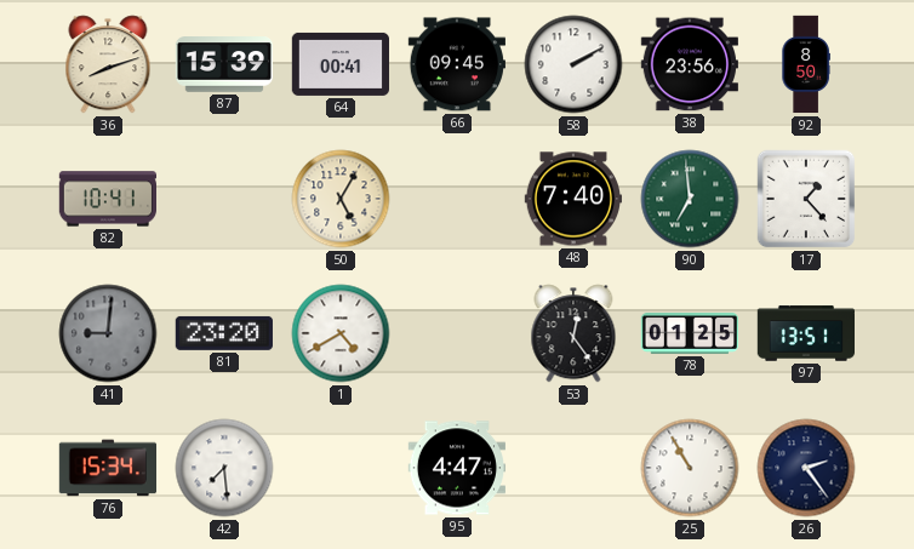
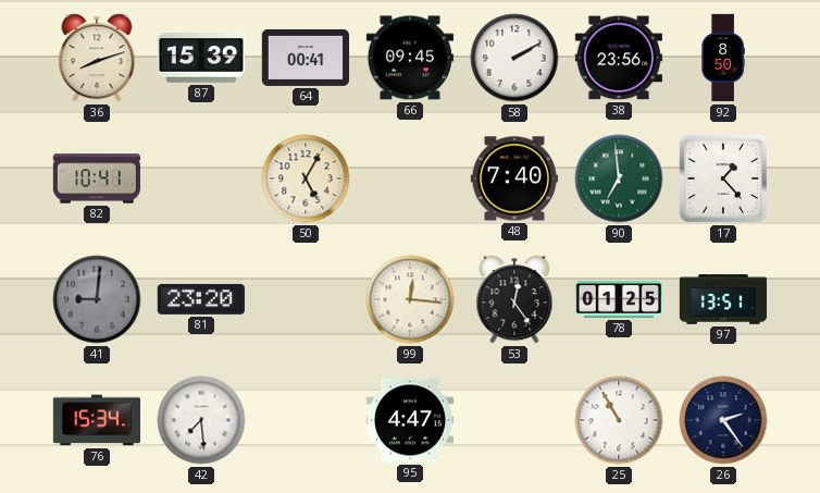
1: 4:40 -> none
99: none -> 12:16
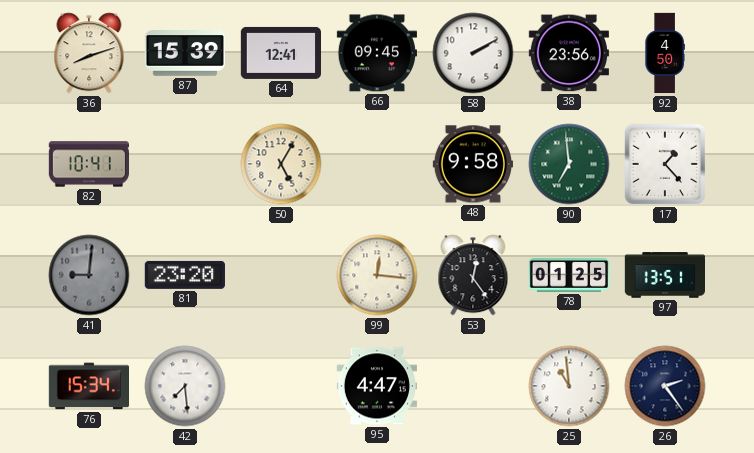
64: 00:41 -> 12:41
92: 8:50 -> 4:50
48: 7:40 -> 9:58
25: 10:55 -> 10:59
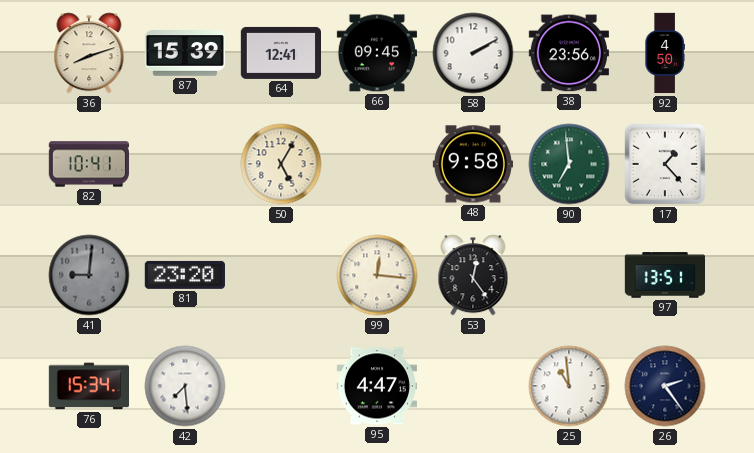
78: 01:25 -> none
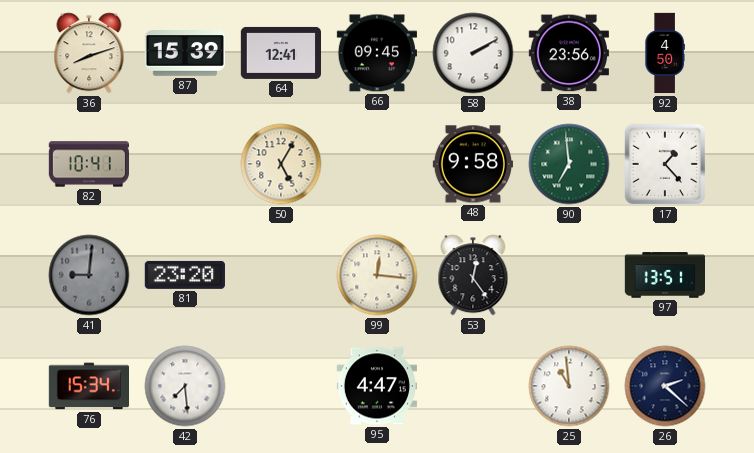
26: 2:24 -> 2:22
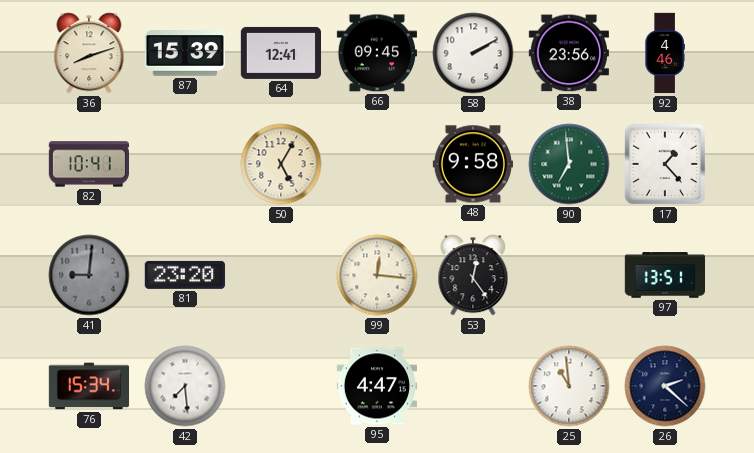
92: 4:50 -> 4:46
